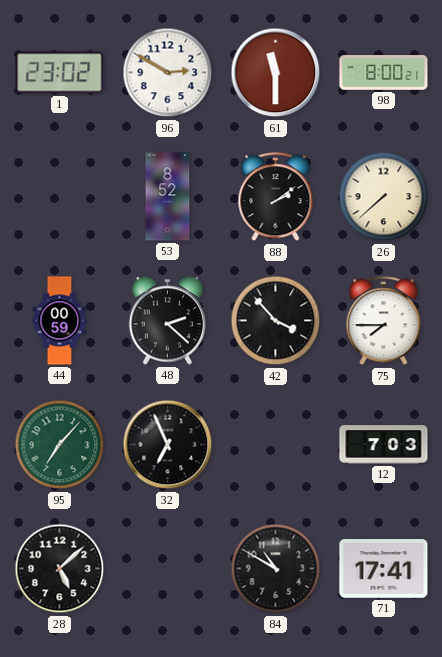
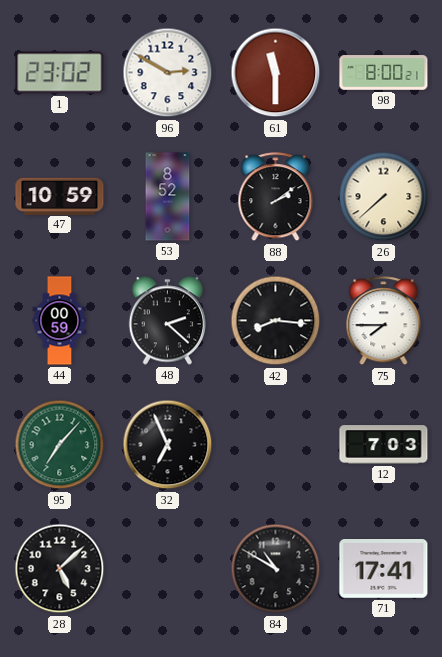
47: none -> 10:59
42: 3:53 -> 8:16
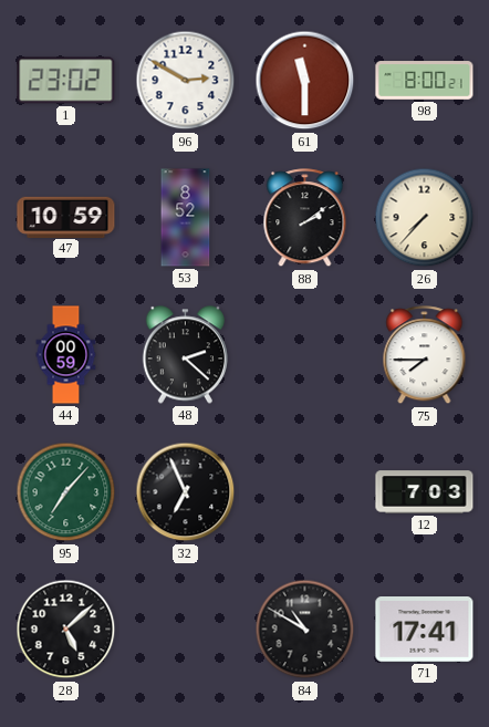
26: 7:38 -> 7:37
42: 8:16 -> none
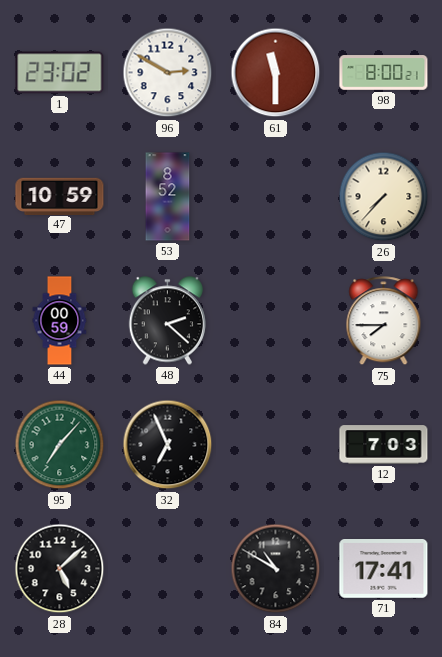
88: 2:09 -> none
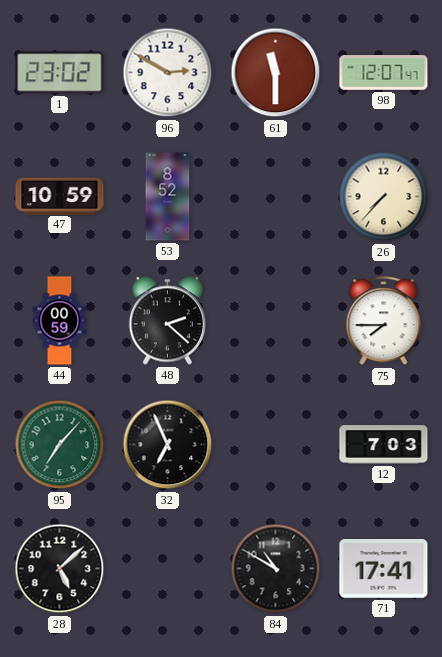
98: 8:00 -> 12:07
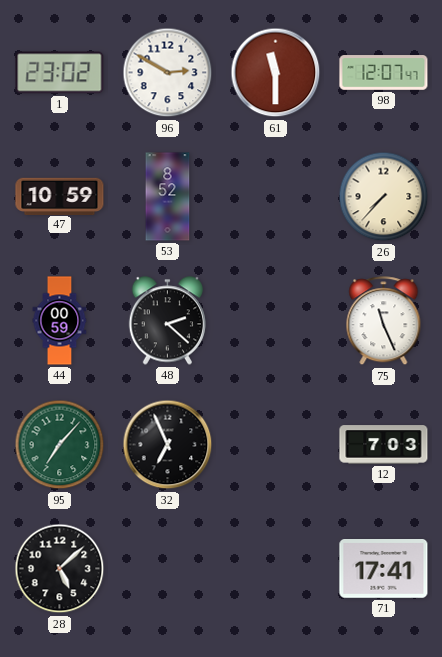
75: 7:45 -> 11:26
84: 10:50 -> none
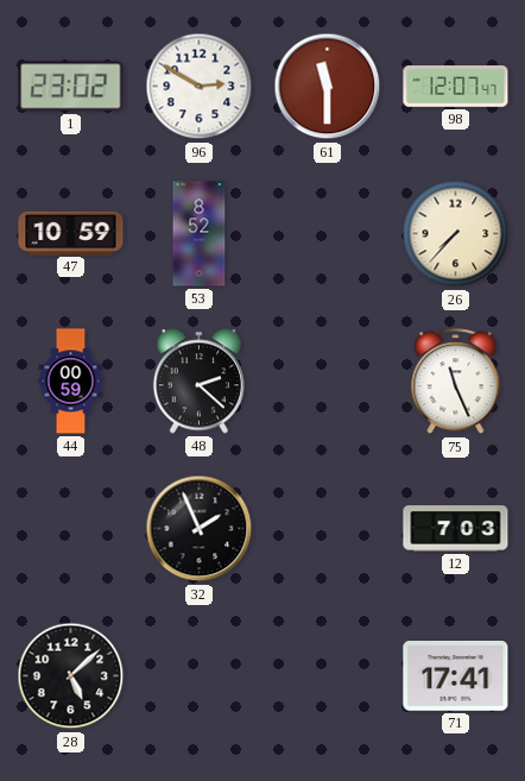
95: 7:07 -> none
32: 6:56 -> 1:56
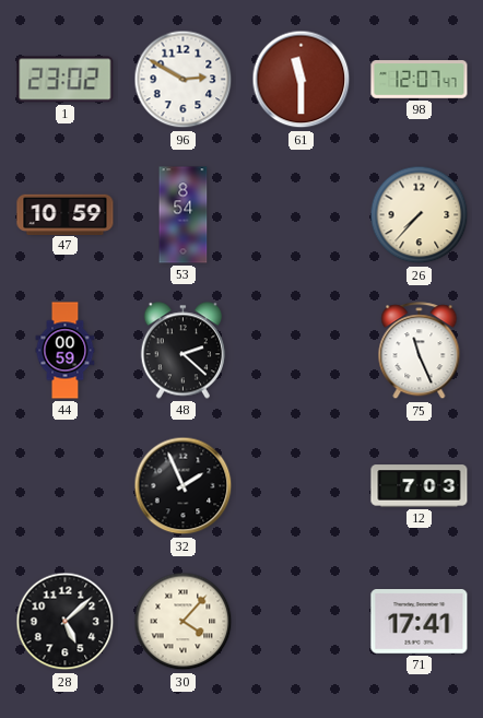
53: 8:52 -> 8:54
30: none -> 4:07
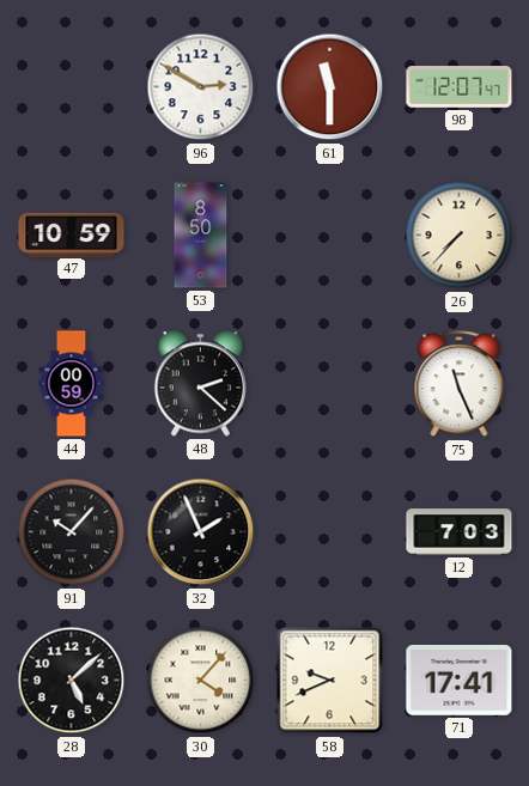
1: 23:02 -> none
53: 8:54 -> 8:50
91: none -> 10:07
58: none -> 9:41
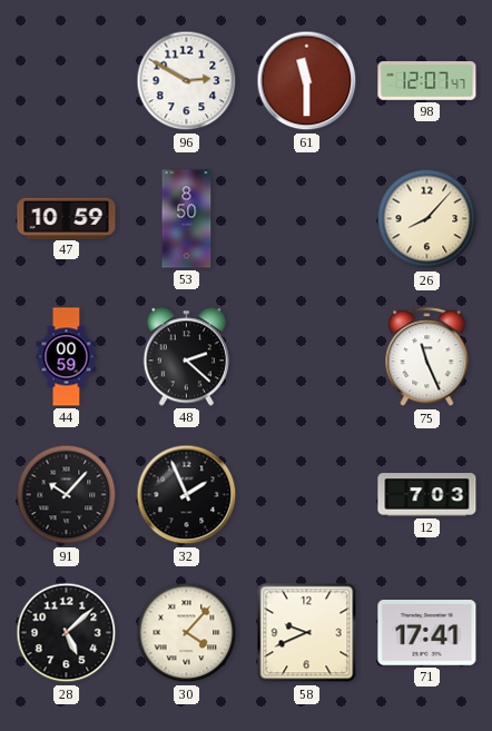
26: 7:37 -> 8:07
